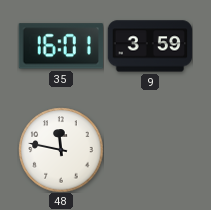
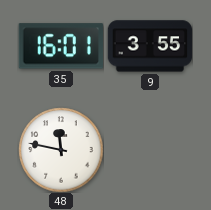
9: 3:59 -> 3:55
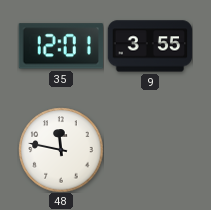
35: 16:01 -> 12:01
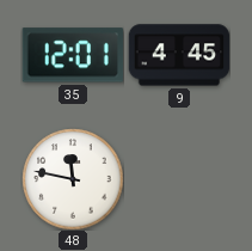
9: 3:55 -> 4:45
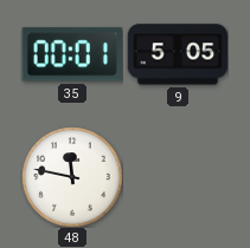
35: 12:01 -> 00:01
9: 4:45 -> 5:05
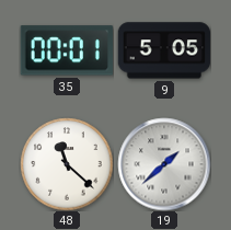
48: 11:47 -> 11:22
19: none -> 1:38
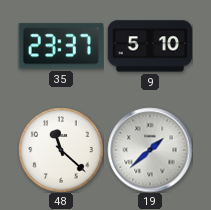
35: 00:01 -> 23:37
9: 5:05 -> 5:10
